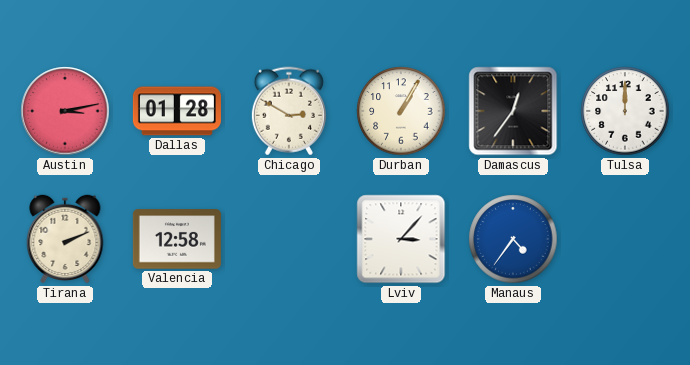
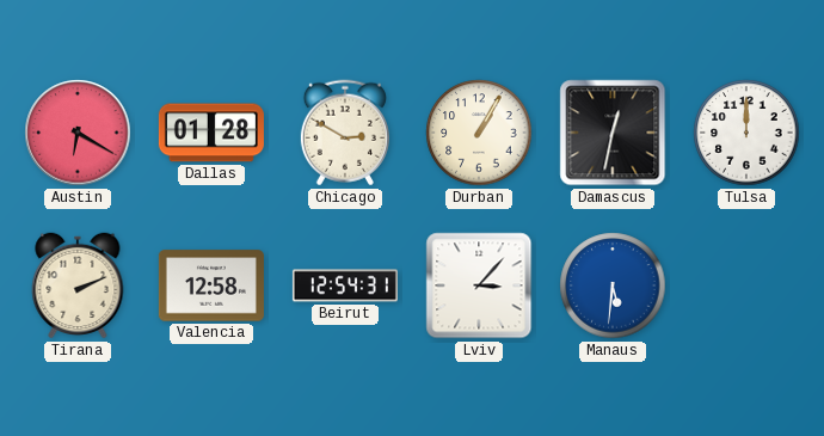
Austin: 3:13 -> 6:20
Damascus: 12:36 -> 12:32
Beirut: none -> 12:54
Manaus: 4:36 -> 5:31
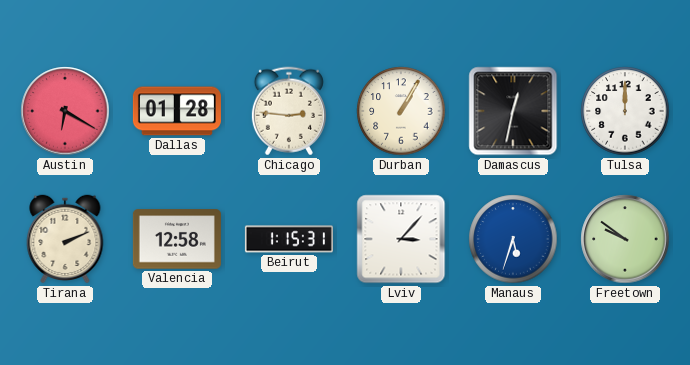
Chicago: 2:50 -> 2:46
Beirut: 12:54 -> 1:15
Manaus: 5:31 -> 5:33
Freetown: none -> 9:51
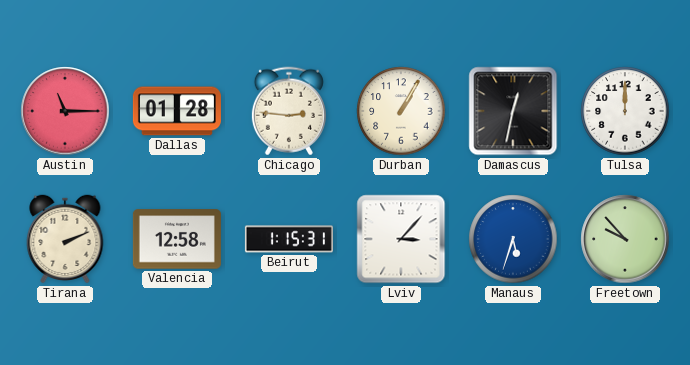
Austin: 6:20 -> 11:15
Freetown: 9:51 -> 9:53
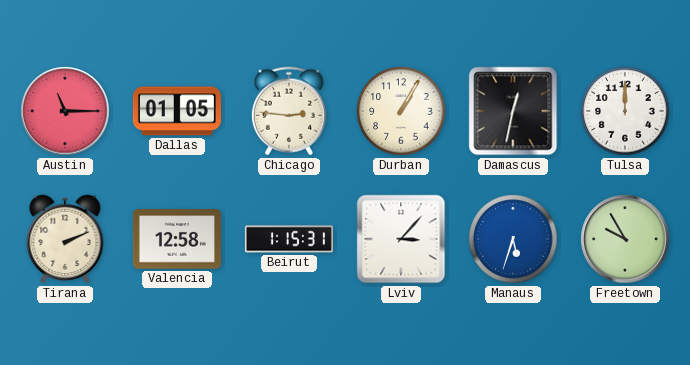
Dallas: 01:28 -> 01:05
Freetown: 9:53 -> 9:55
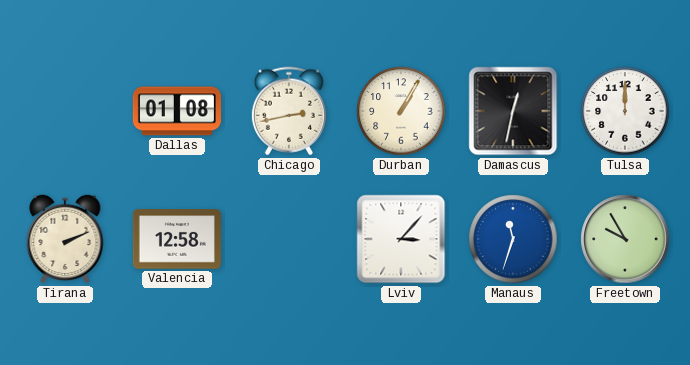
Austin: 11:15 -> none
Dallas: 01:05 -> 01:08
Chicago: 2:46 -> 2:43
Beirut: 1:15 -> none
Manaus: 5:33 -> 11:33
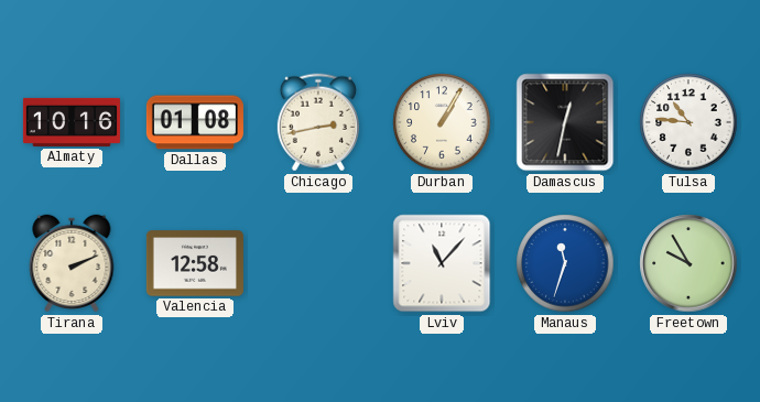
Almaty: none -> 10:16
Tulsa: 12:00 -> 10:46
Lviv: 3:07 -> 11:07
